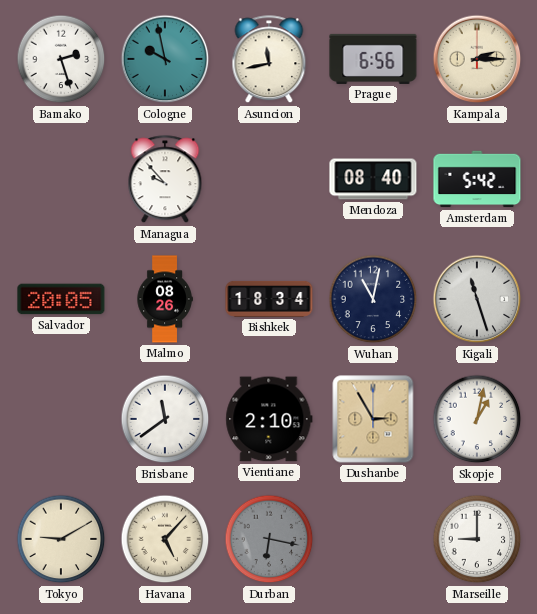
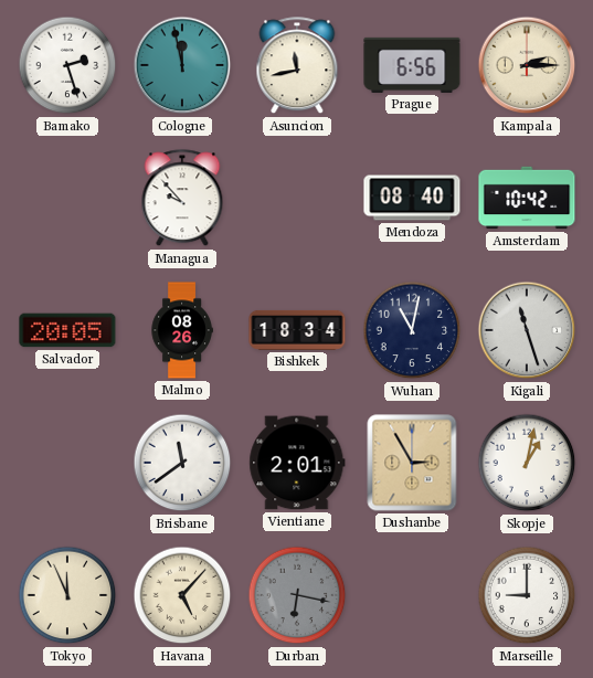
Cologne: 9:58 -> 11:58
Amsterdam: 5:42 -> 10:42
Vientiane: 2:10 -> 2:01
Tokyo: 9:10 -> 11:56
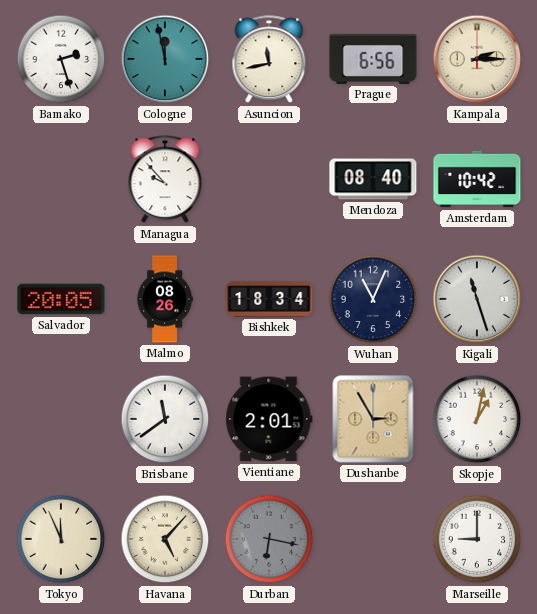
Wuhan: 11:02 -> 11:04
